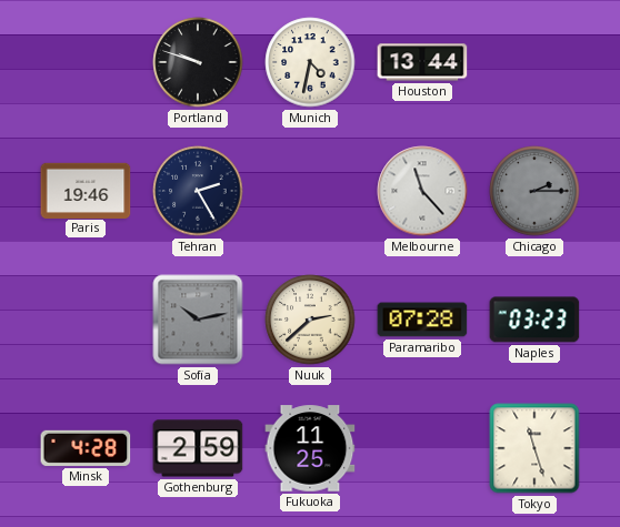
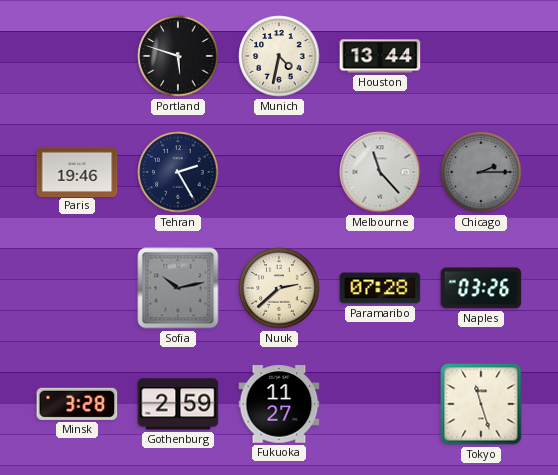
Portland: 9:48 -> 5:48
Naples: 03:23 -> 03:26
Minsk: 4:28 -> 3:28
Fukuoka: 11:25 -> 11:27
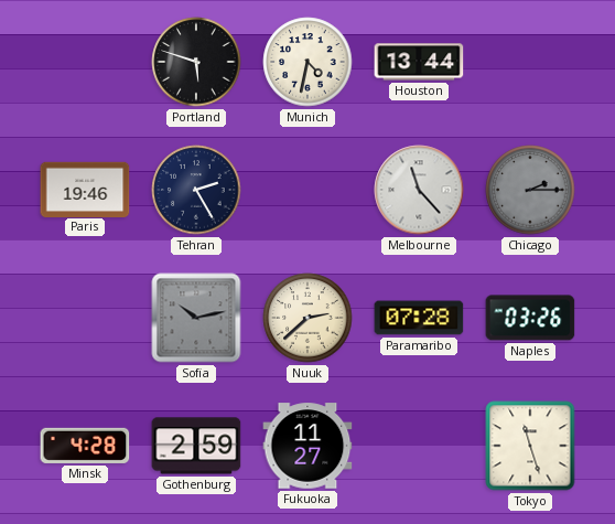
Minsk: 3:28 -> 4:28
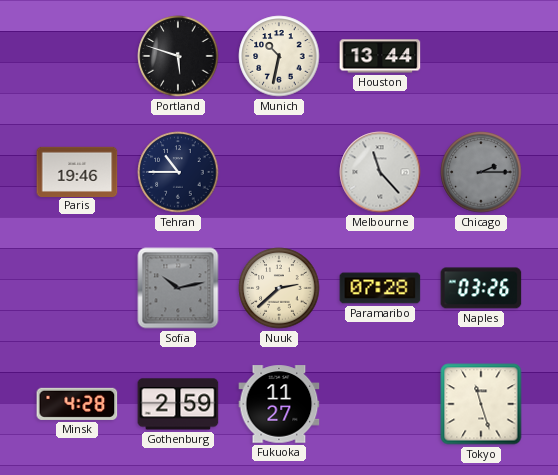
Munich: 4:32 -> 10:32
Tehran: 2:25 -> 10:45
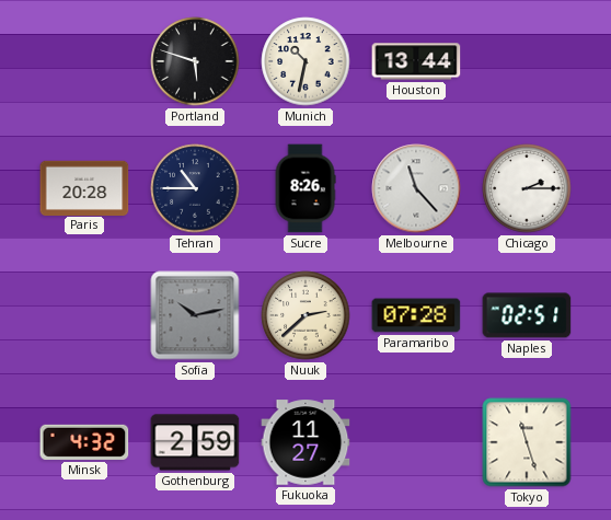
Paris: 19:46 -> 20:28
Sucre: none -> 8:26
Chicago dial: grey -> white
Naples: 03:26 -> 02:51
Minsk: 4:28 -> 4:32
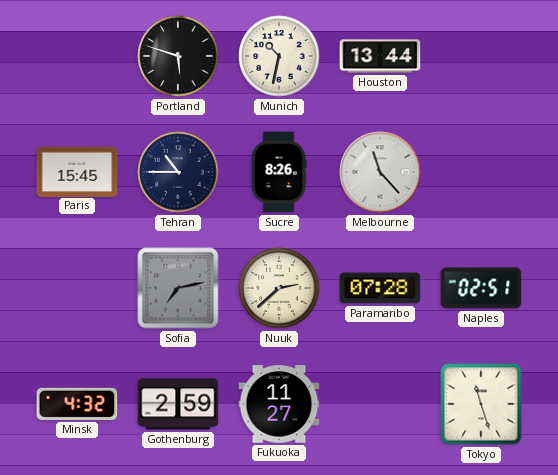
Paris: 20:28 -> 15:45
Chicago: 2:15 -> none
Sofia: 10:13 -> 7:13
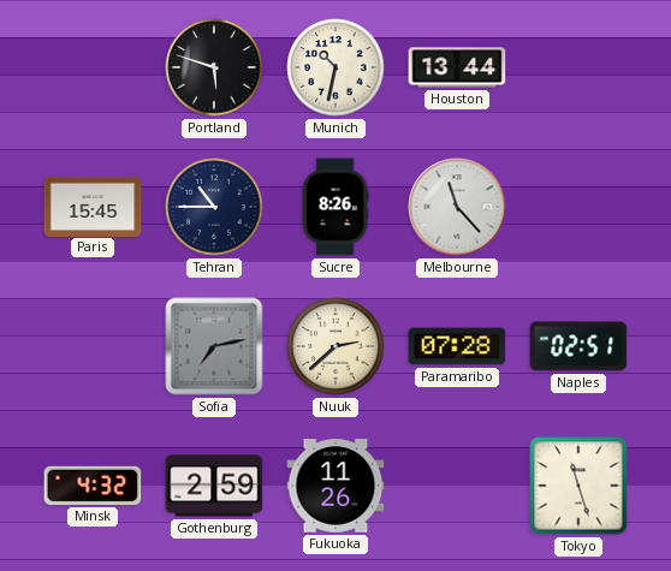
Fukuoka: 11:27 -> 11:26
